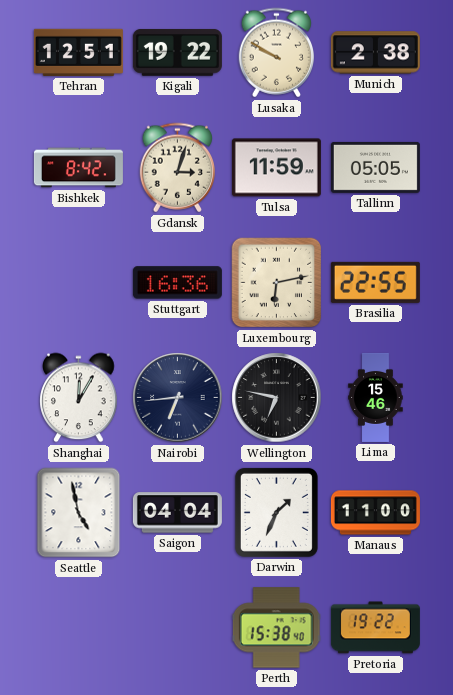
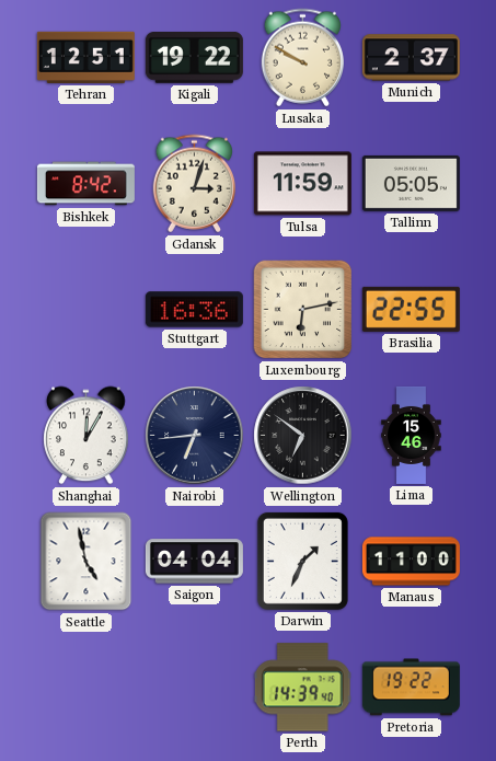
Munich: 2:38 -> 2:37
Wellington: 6:47 -> 6:51
Perth: 15:38 -> 14:39
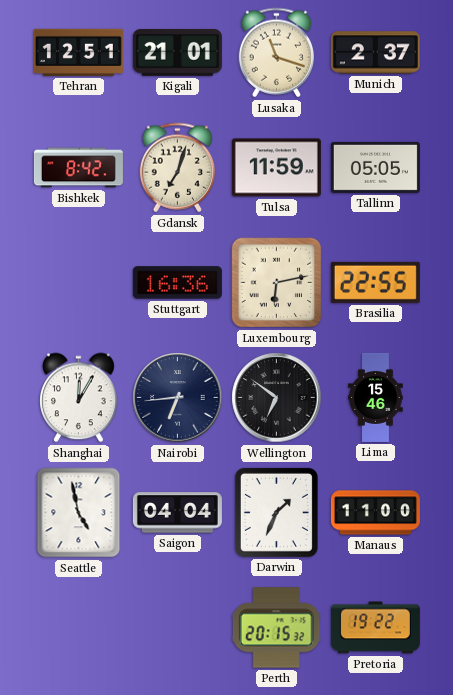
Kigali: 19:22 -> 21:01
Lusaka: 9:50 -> 11:18
Gdansk: 3:03 -> 7:03
Perth: 14:39 -> 20:15
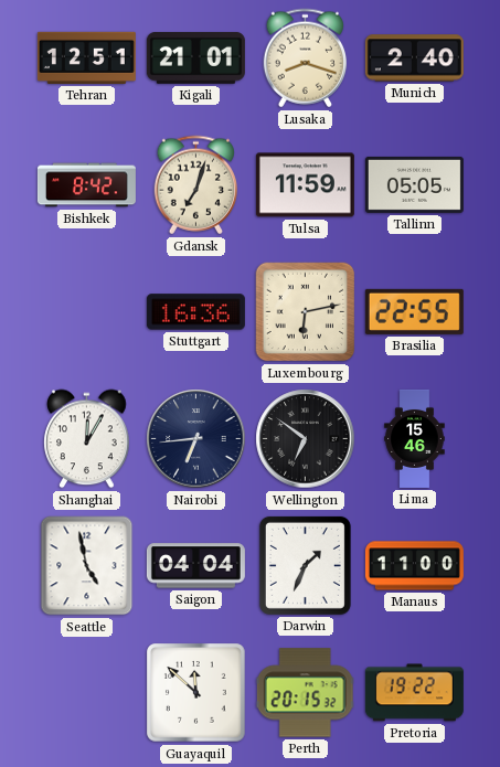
Lusaka: 11:18 -> 8:18
Munich: 2:37 -> 2:40
Guayaquil: none -> 11:52
